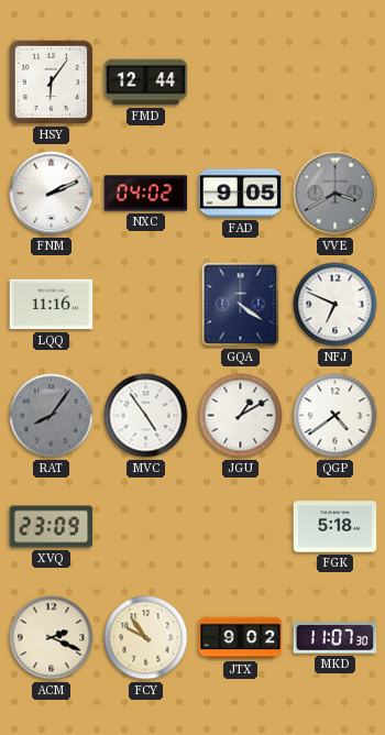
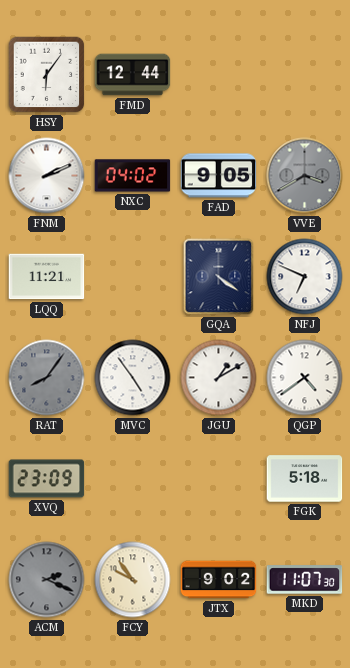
LQQ: 11:16 -> 11:21
ACM dial: cream -> grey
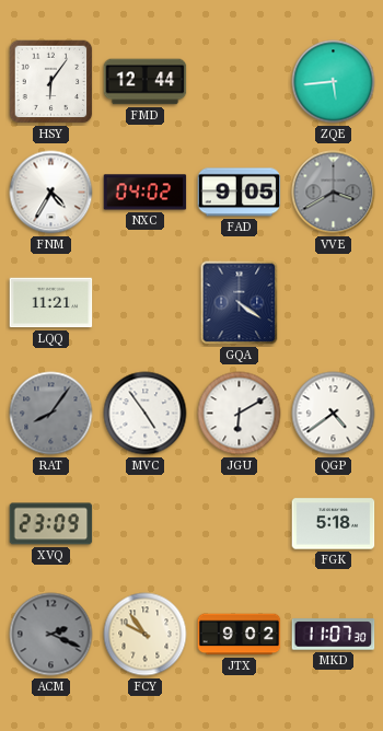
ZQE: none -> 5:44
FNM: 2:11 -> 4:35
NFJ: 6:49 -> none
JGU: 1:10 -> 6:10
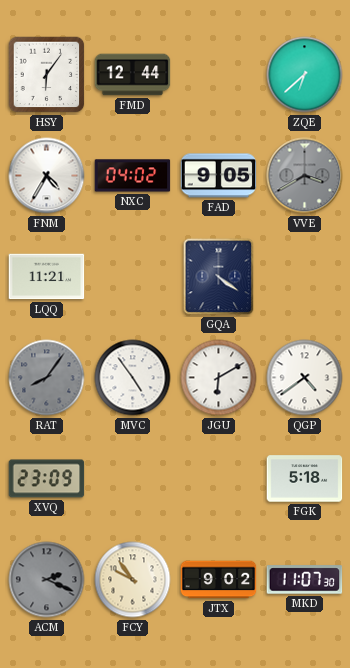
ZQE: 5:44 -> 6:38
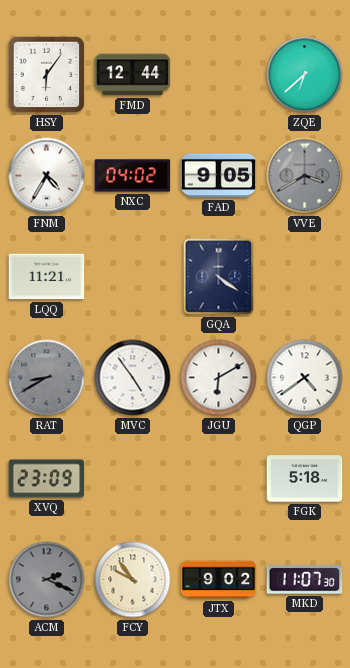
RAT: 8:06 -> 8:40
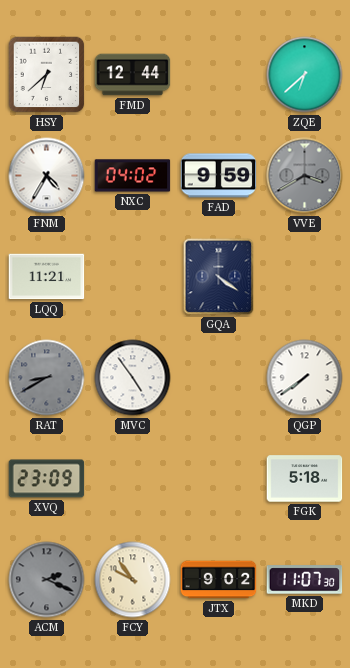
HSY: 6:06 -> 6:38
FAD: 9:05 -> 9:59
JGU: 6:10 -> none
QGP: 4:39 -> 7:39
